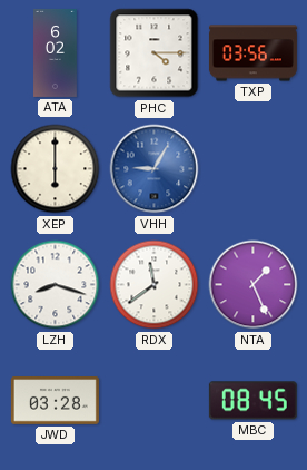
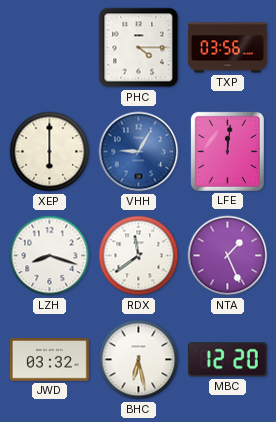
ATA: 6:02 -> none
LFE: none -> 12:01
JWD: 03:28 -> 03:32
BHC: none -> 6:28
MBC: 08:45 -> 12:20
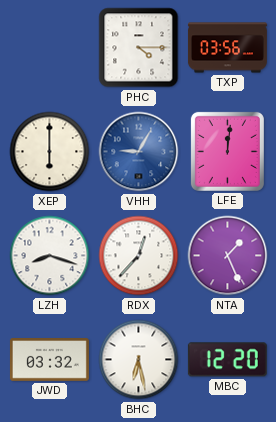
RDX: 11:39 -> 12:37
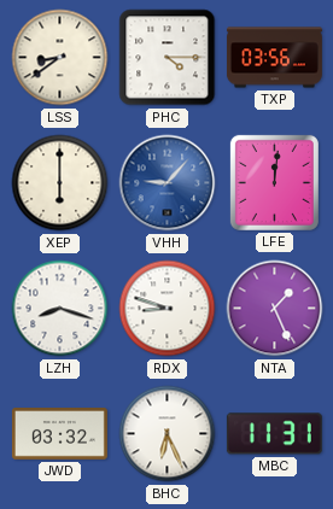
LSS: none -> 8:39
VHH: 9:05 -> 9:07
RDX: 12:37 -> 8:48
BHC: 6:28 -> 6:26
MBC: 12:20 -> 11:31
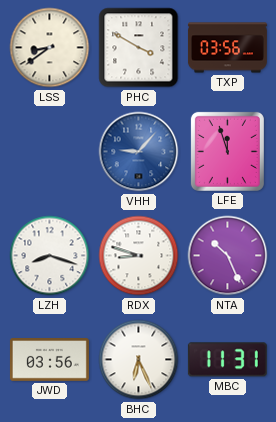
PHC: 4:15 -> 3:50
XEP: 6:00 -> none
LFE: 12:01 -> 11:57
NTA: 1:26 -> 10:26
JWD: 03:32 -> 03:56
